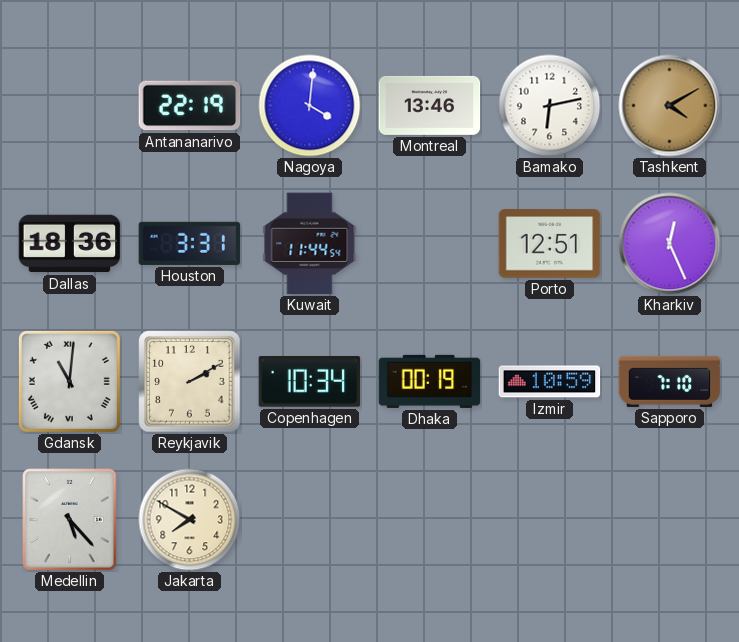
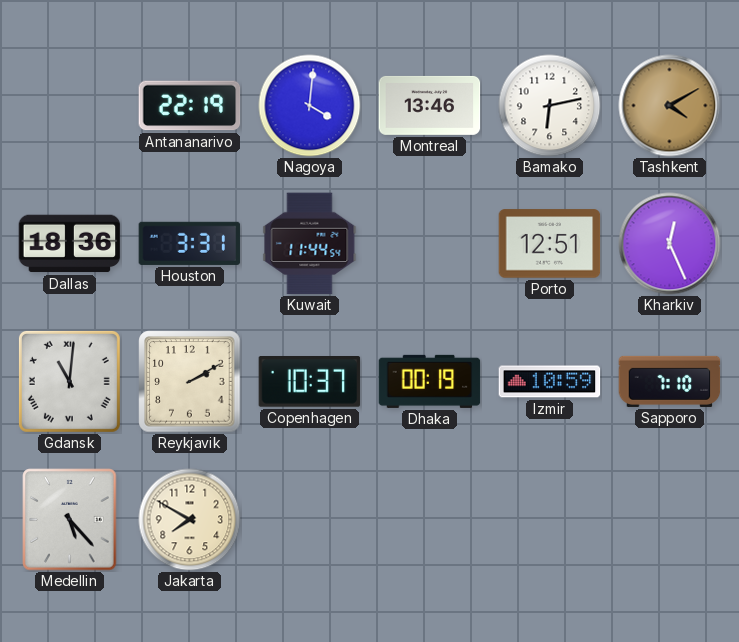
Copenhagen: 10:34 -> 10:37
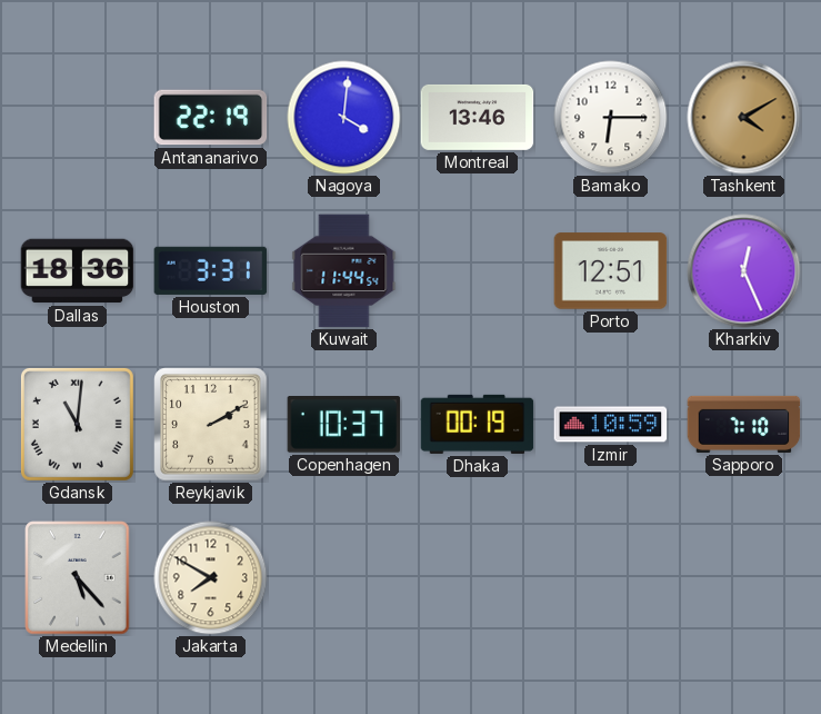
Bamako: 6:13 -> 6:15
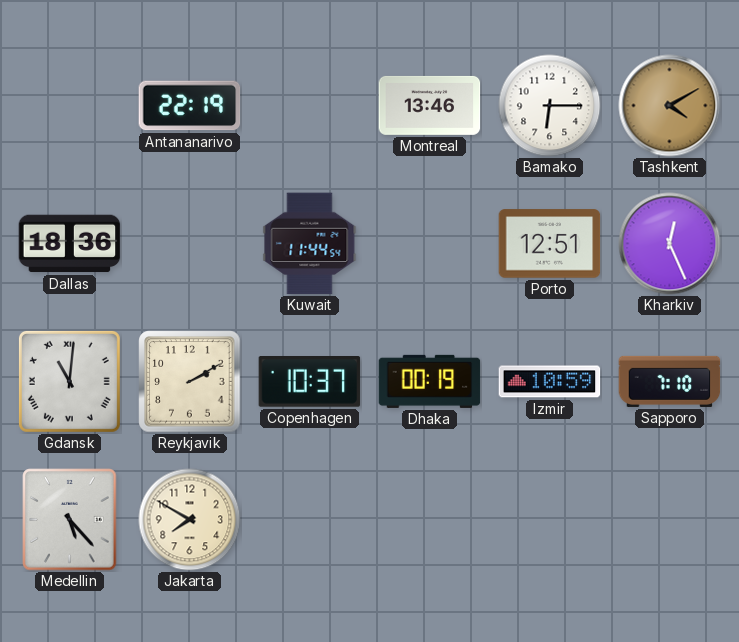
Nagoya: 4:01 -> none
Houston: 3:31 -> none
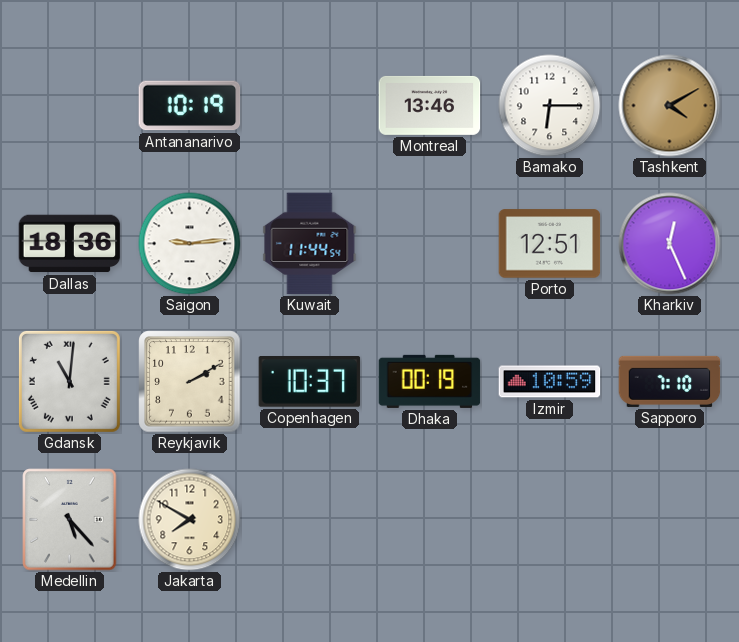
Antananarivo: 22:19 -> 10:19
Saigon: none -> 9:14
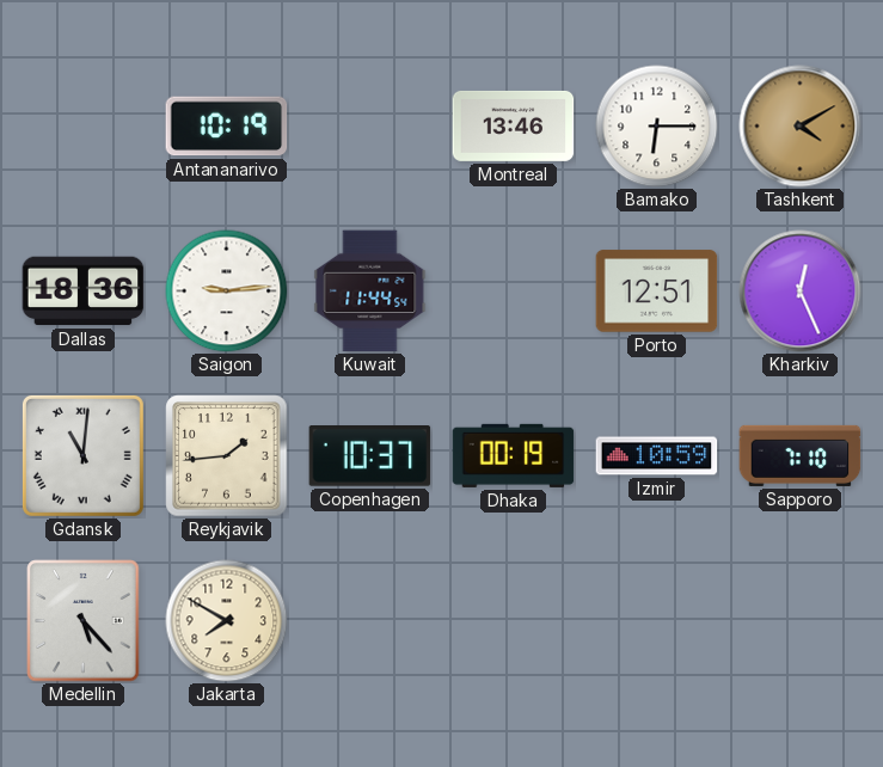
Reykjavik: 2:10 -> 1:44
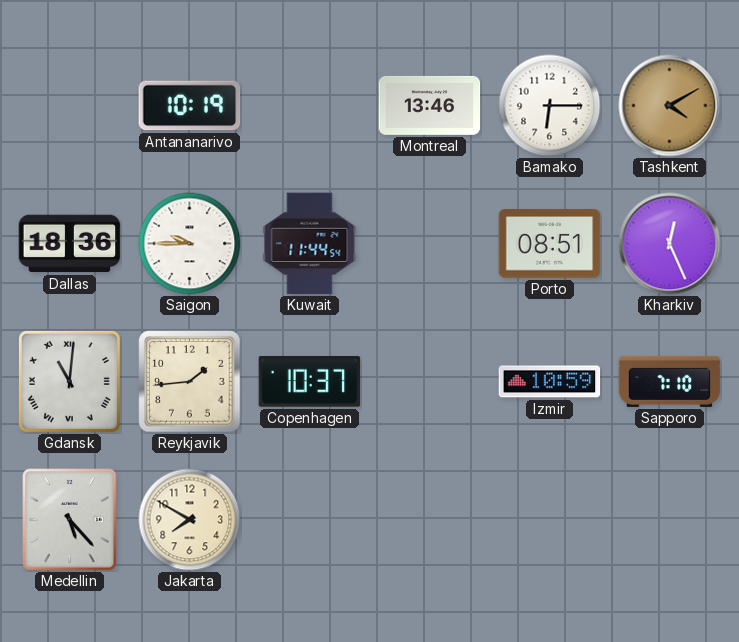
Saigon: 9:14 -> 9:45
Porto: 12:51 -> 08:51
Dhaka: 00:19 -> none
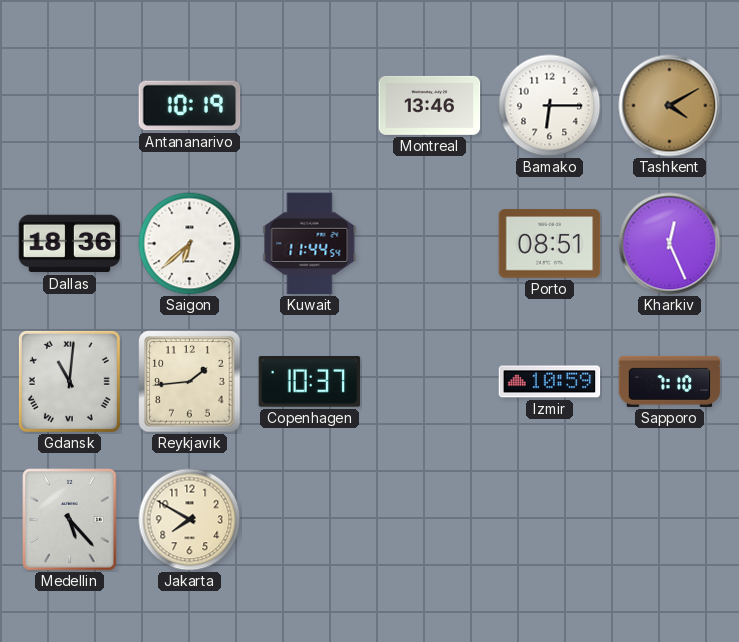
Saigon: 9:45 -> 6:38
